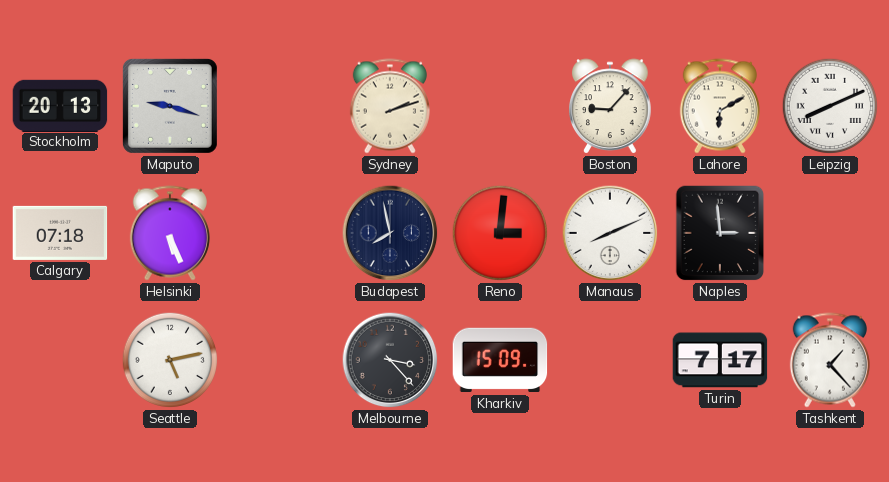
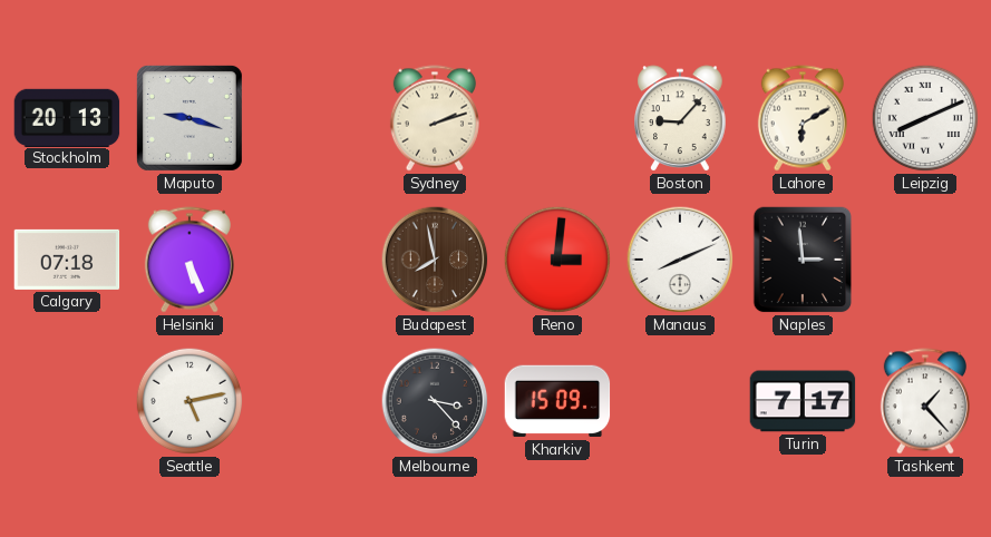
Budapest dial: navy -> brown
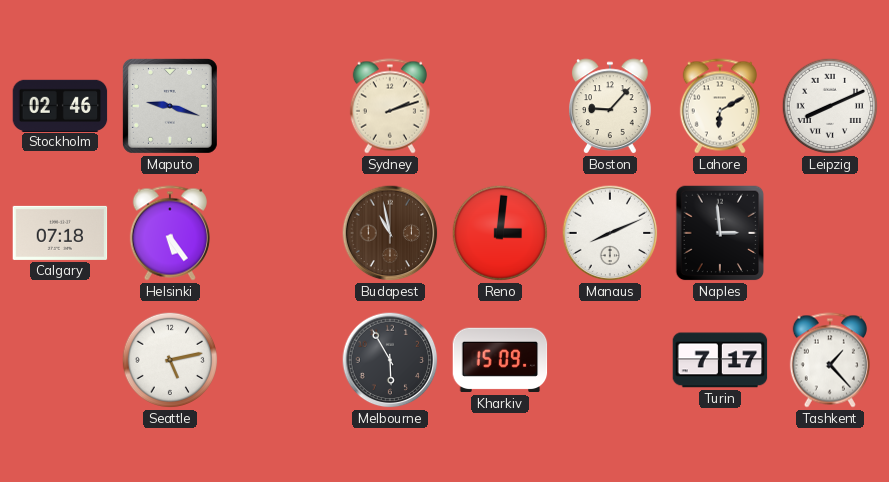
Stockholm: 20:13 -> 02:46
Helsinki: 5:26 -> 5:24
Budapest: 7:58 -> 10:58
Melbourne: 3:23 -> 5:55
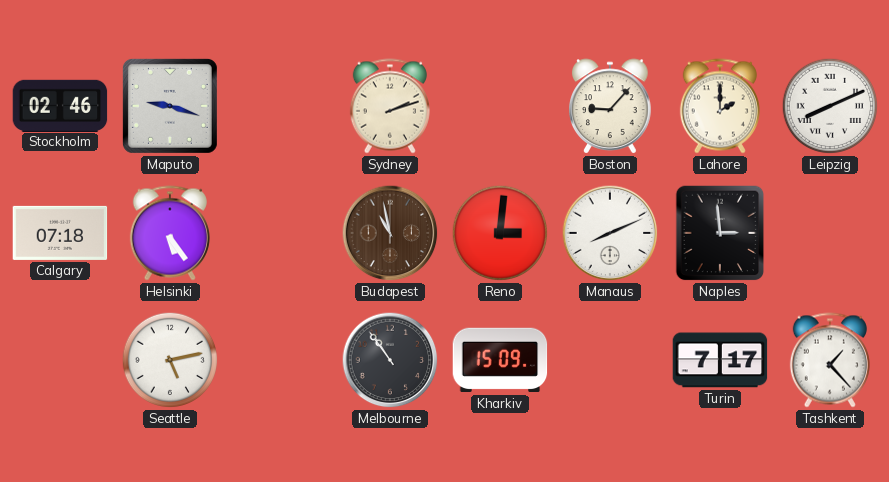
Lahore: 6:10 -> 2:00
Melbourne: 5:55 -> 10:54
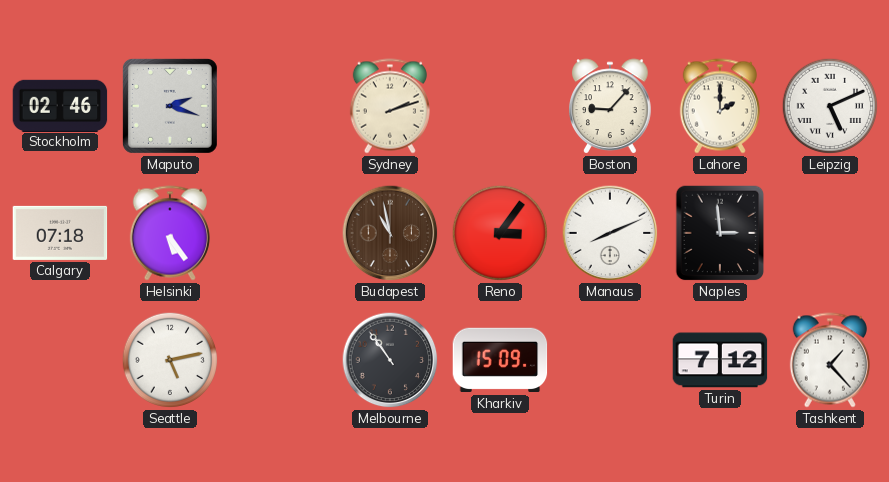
Maputo: 9:18 -> 2:18
Leipzig: 8:11 -> 5:11
Reno: 3:01 -> 3:06
Turin: 7:17 -> 7:12
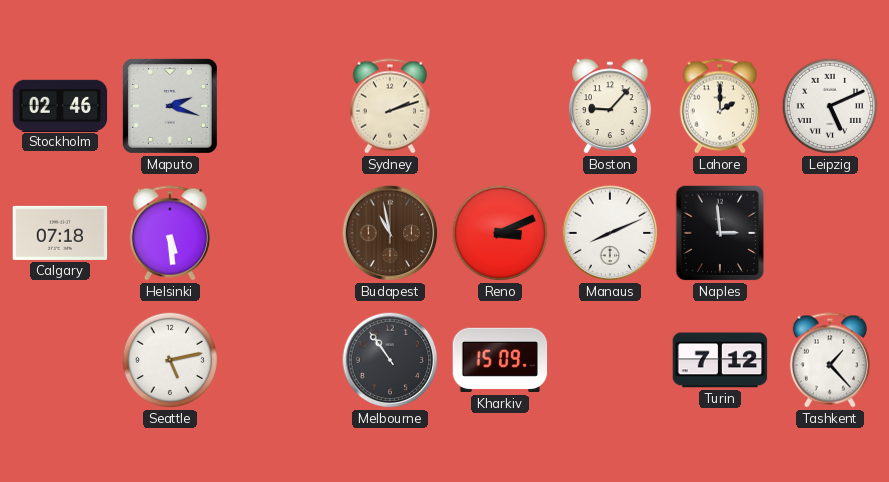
Helsinki: 5:24 -> 5:29
Reno: 3:06 -> 3:11
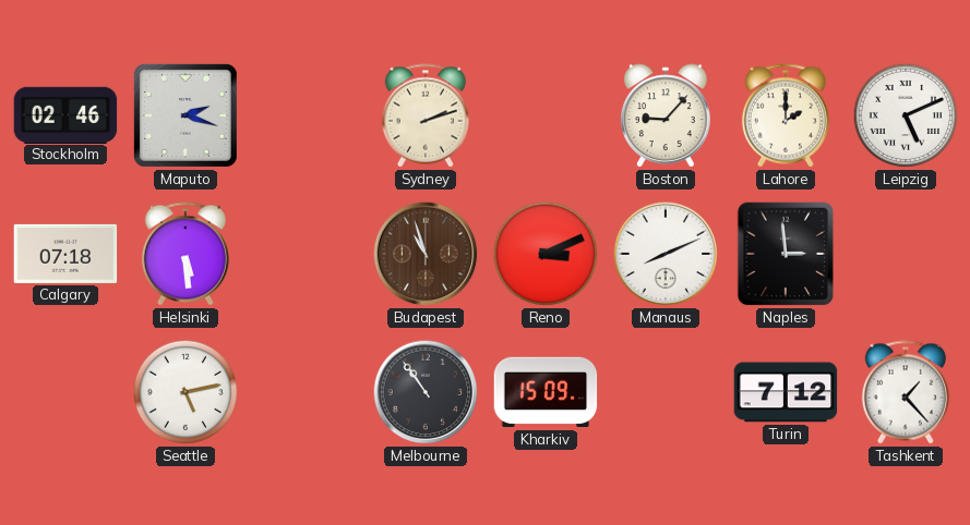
Budapest: 10:58 -> 10:57
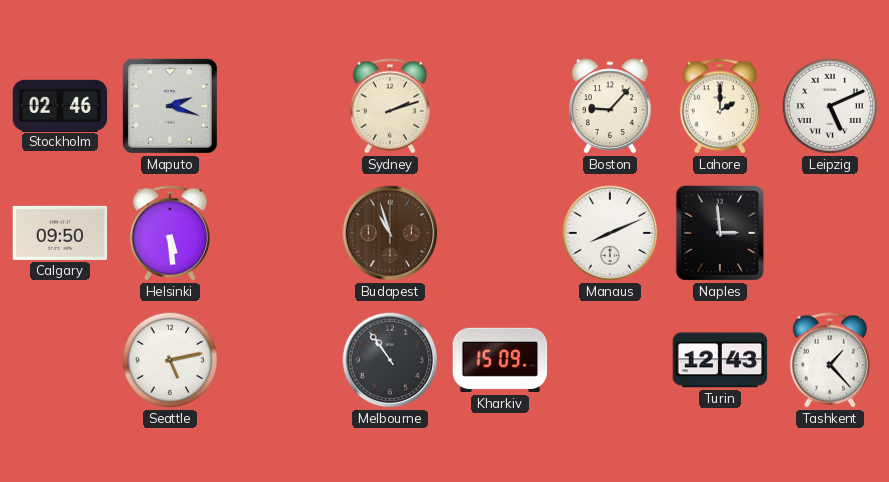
Calgary: 07:18 -> 09:50
Reno: 3:11 -> none
Turin: 7:12 -> 12:43
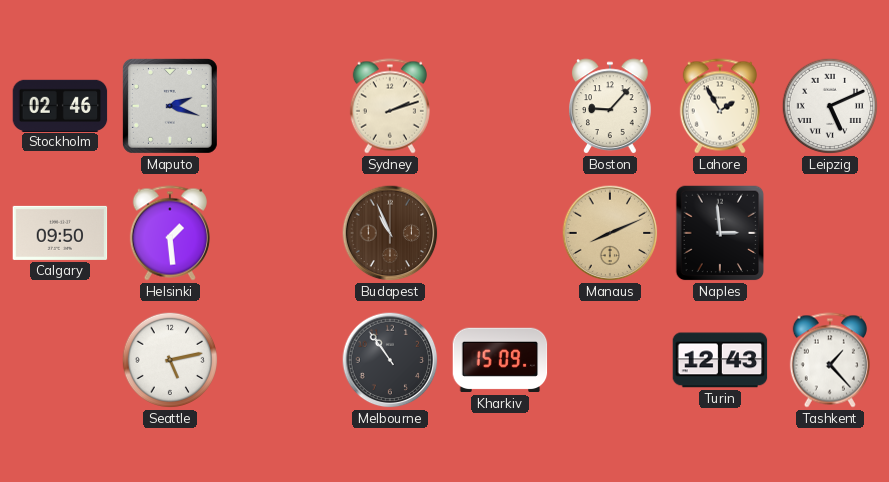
Lahore: 2:00 -> 1:55
Helsinki: 5:29 -> 1:29
Budapest: 10:57 -> 10:56
Manaus dial: white -> champagne
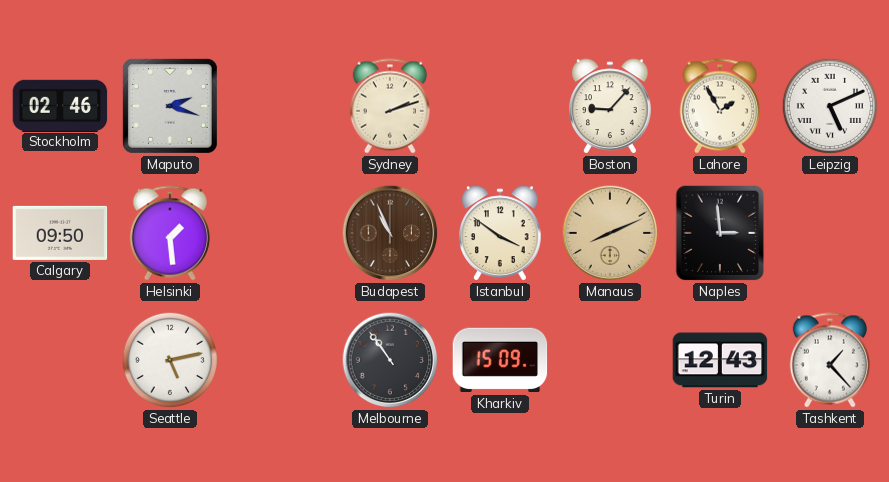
Istanbul: none -> 3:51
